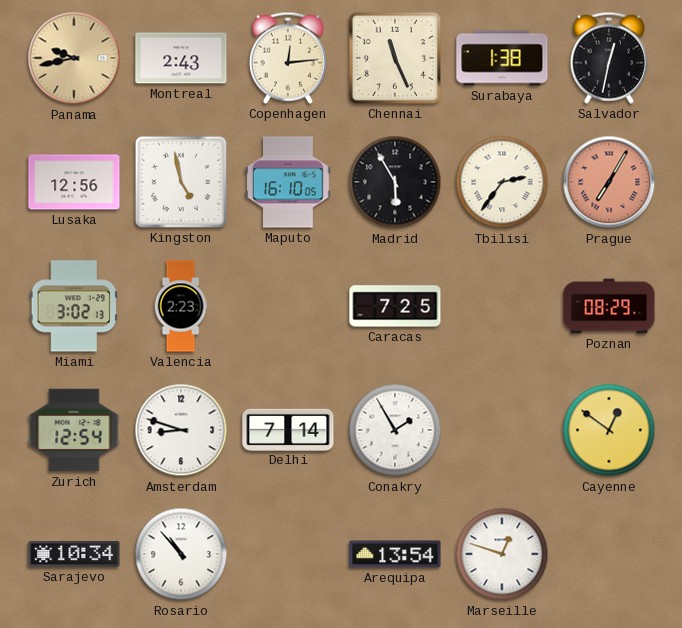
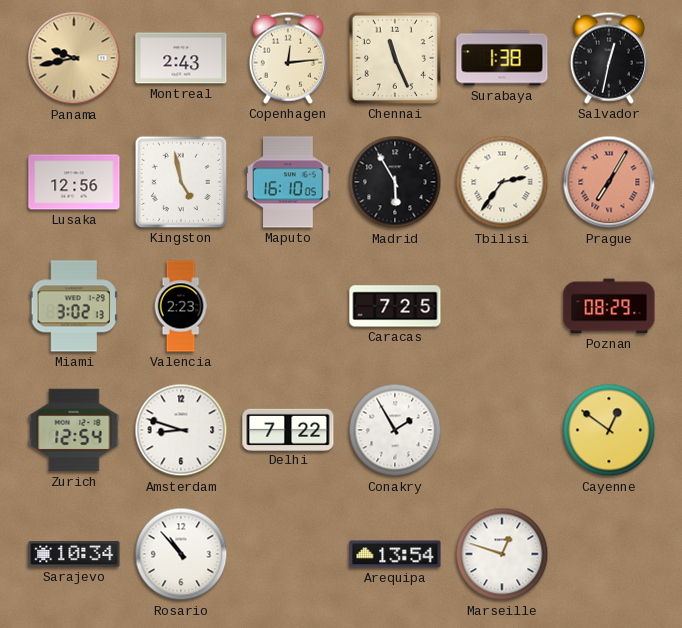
Delhi: 7:14 -> 7:22
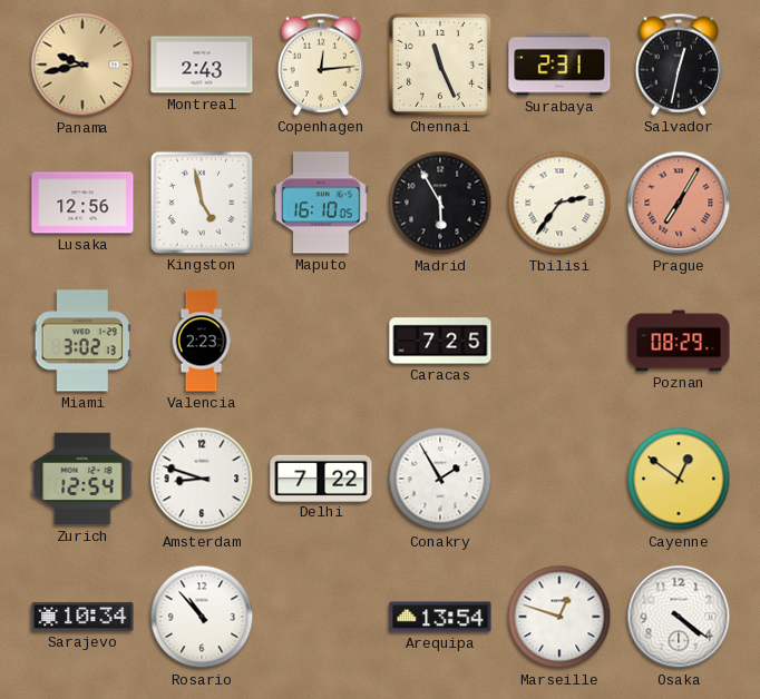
Surabaya: 1:38 -> 2:31
Osaka: none -> 4:21
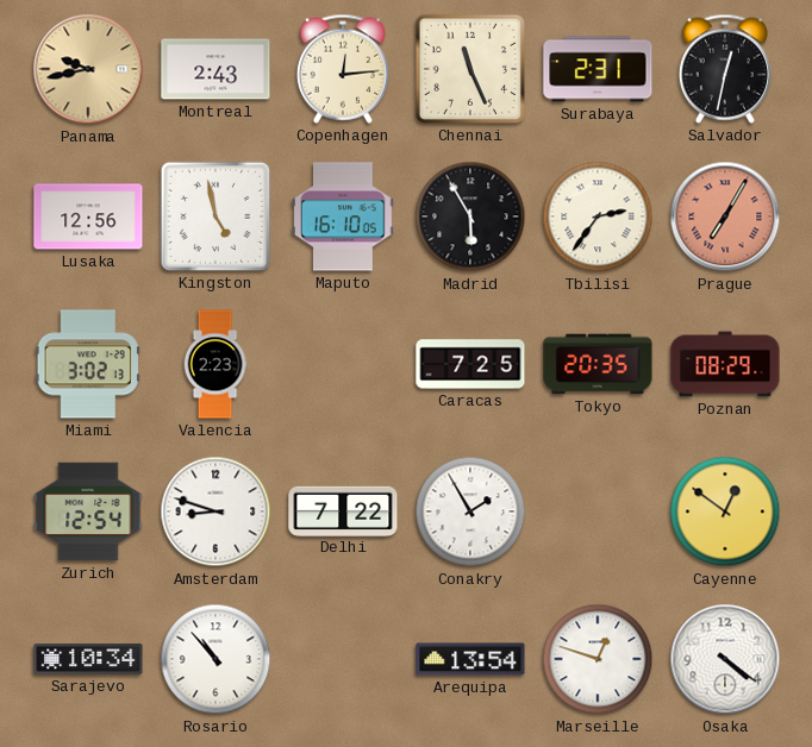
Tokyo: none -> 20:35
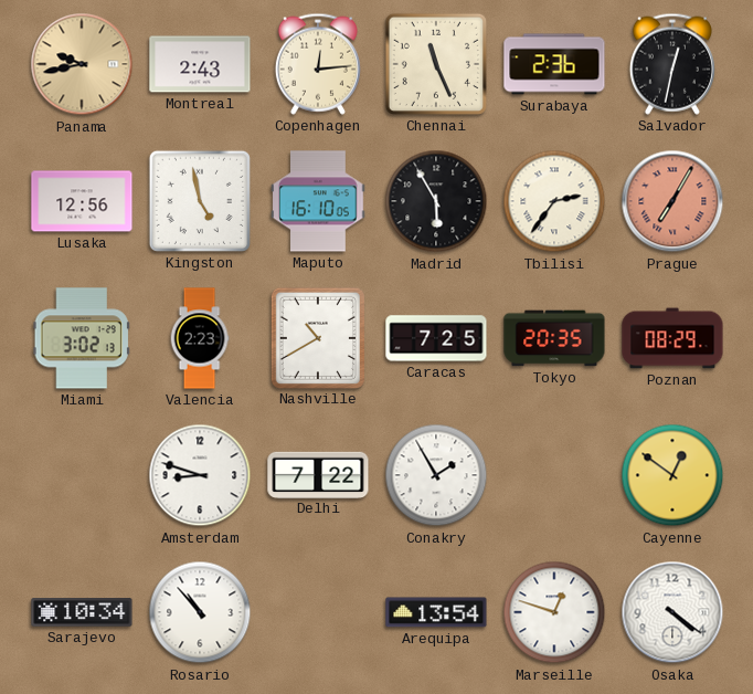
Surabaya: 2:31 -> 2:36
Nashville: none -> 10:40
Zurich: 12:54 -> none
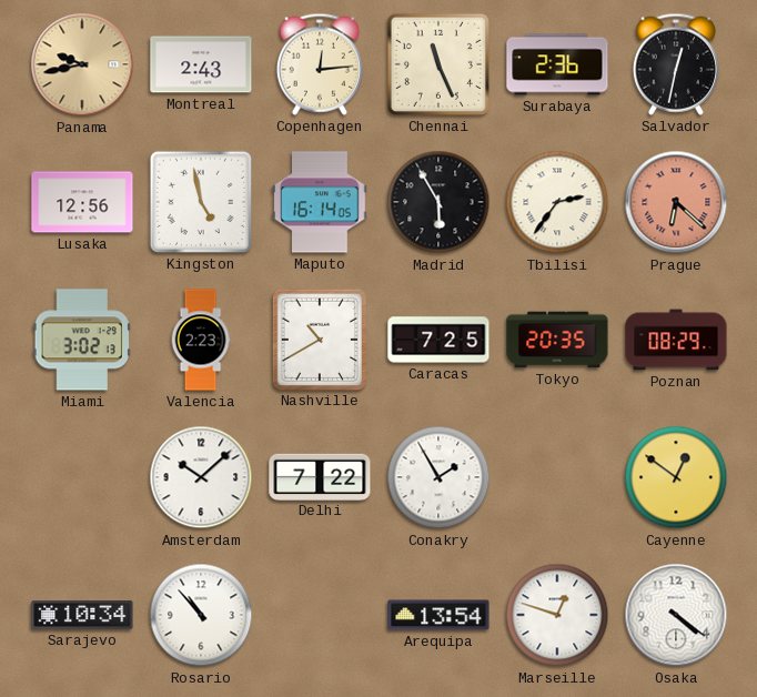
Maputo: 16:10 -> 16:14
Prague: 7:05 -> 6:22
Amsterdam: 8:48 -> 10:08
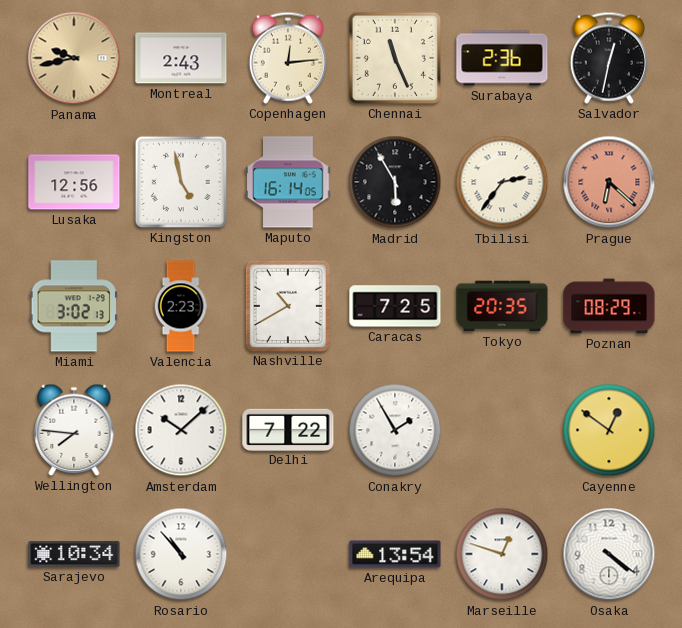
Wellington: none -> 7:46
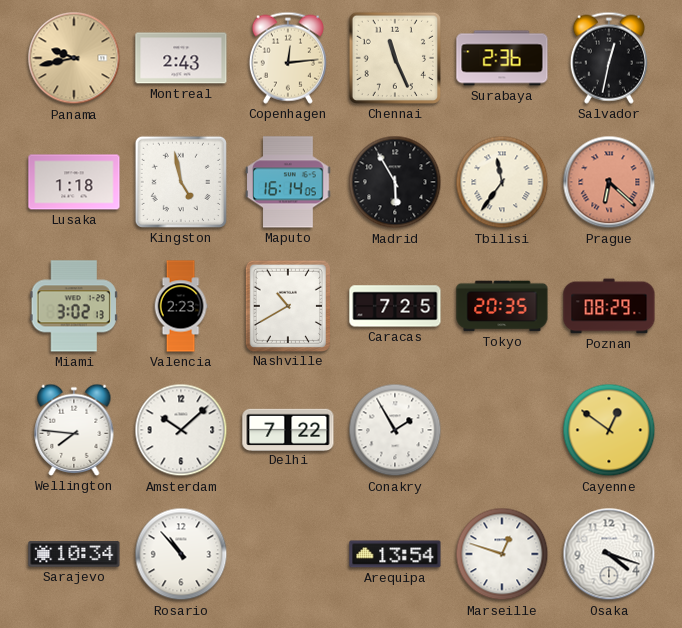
Lusaka: 12:56 -> 1:18
Tbilisi: 2:36 -> 11:36
Osaka: 4:21 -> 4:18
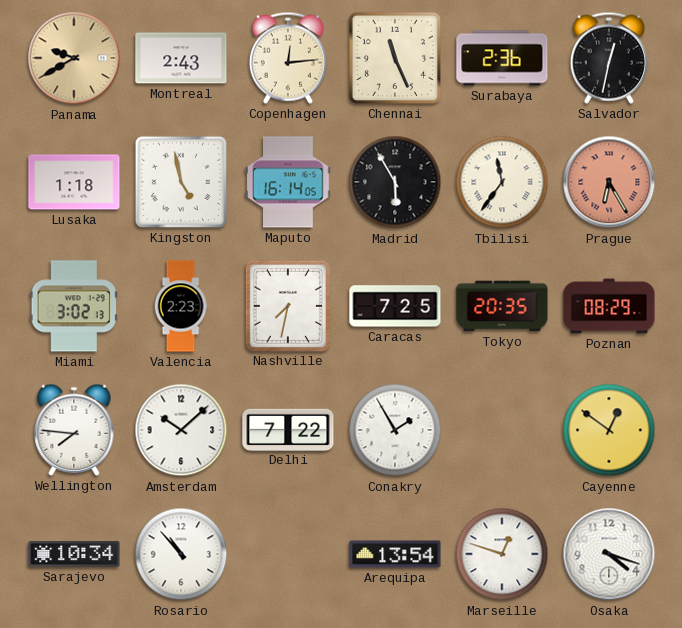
Panama: 9:43 -> 9:40
Prague: 6:22 -> 6:25
Nashville: 10:40 -> 7:32
